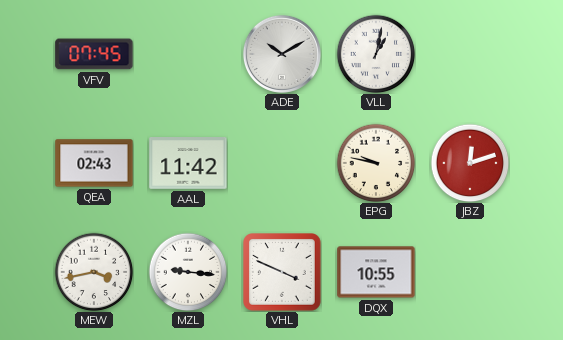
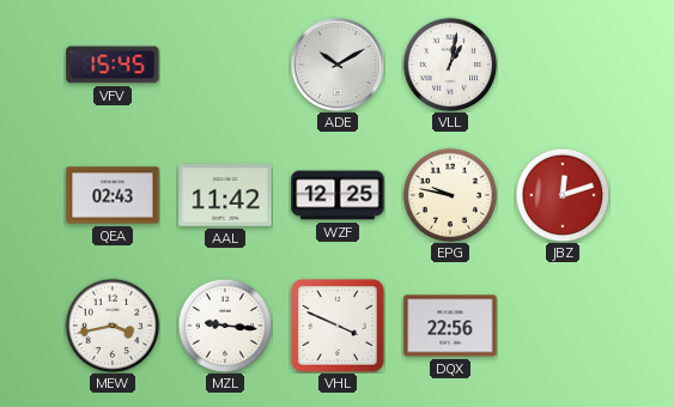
VFV: 07:45 -> 15:45
WZF: none -> 12:25
DQX: 10:55 -> 22:56
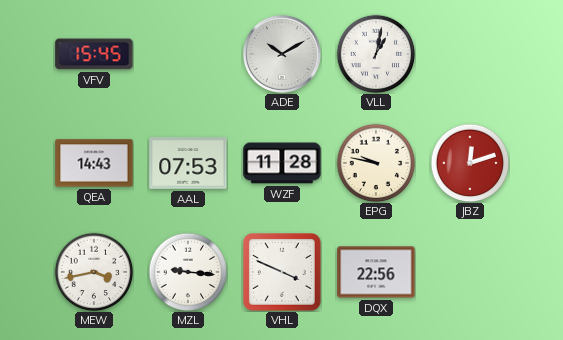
QEA: 02:43 -> 14:43
AAL: 11:42 -> 07:53
WZF: 12:25 -> 11:28
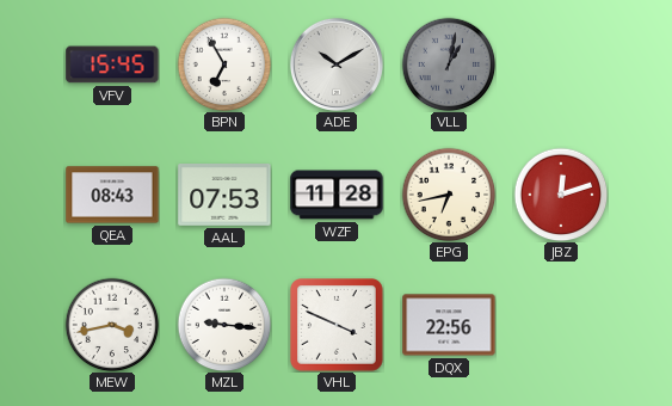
BPN: none -> 6:55
VLL dial: white -> grey
QEA: 14:43 -> 08:43
EPG: 9:47 -> 6:43
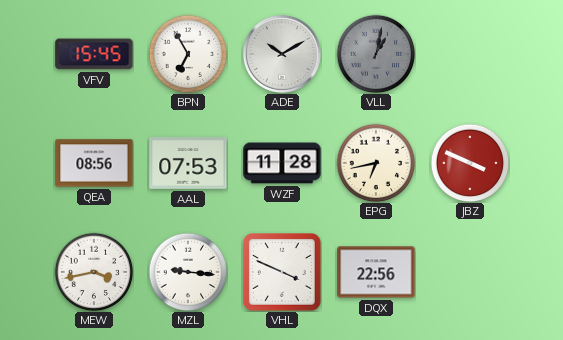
QEA: 08:43 -> 08:56
JBZ: 12:12 -> 3:49
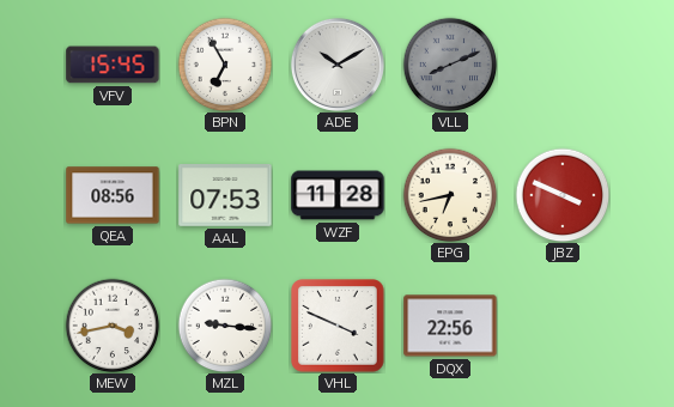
VLL: 1:02 -> 8:11
